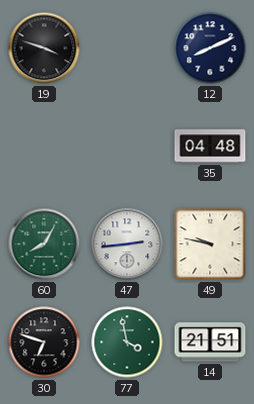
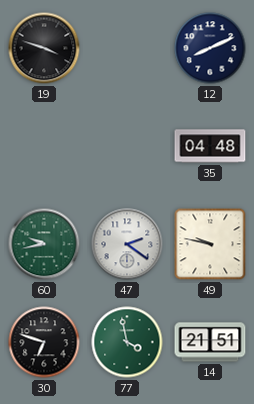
60: 8:05 -> 9:43
47: 2:44 -> 2:21
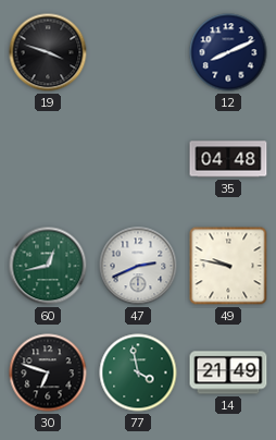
60: 9:43 -> 12:43
47: 2:21 -> 2:41
14: 21:51 -> 21:49
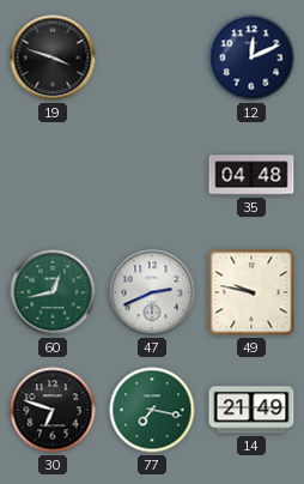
12: 8:11 -> 12:11
77: 3:58 -> 7:17
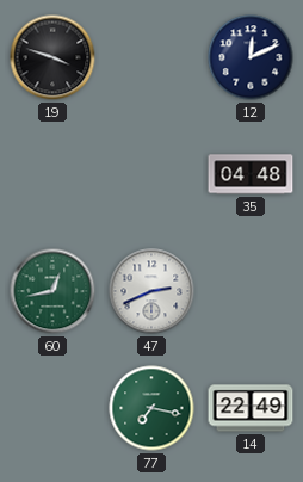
49: 9:47 -> none
30: 6:48 -> none
14: 21:49 -> 22:49
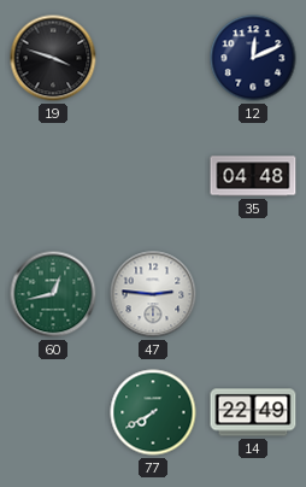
47: 2:41 -> 2:46
77: 7:17 -> 7:40
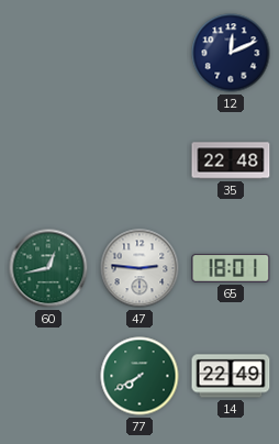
19: 3:48 -> none
35: 04:48 -> 22:48
65: none -> 18:01
